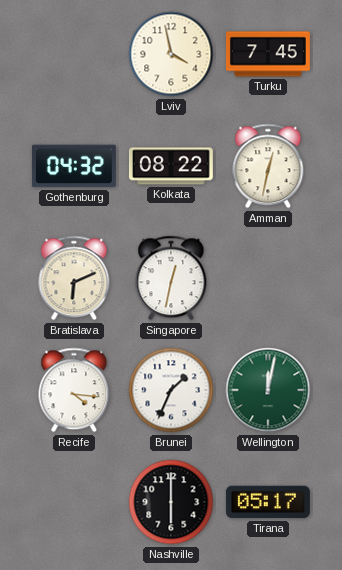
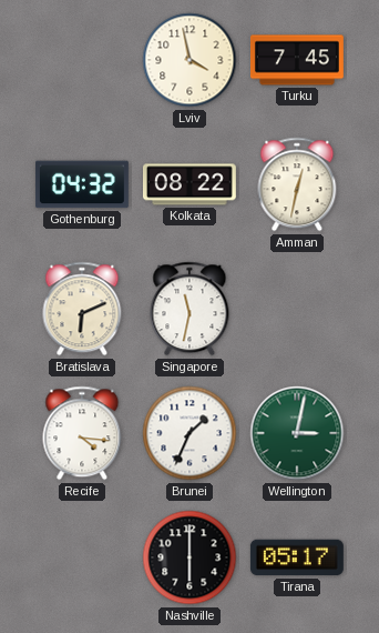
Singapore: 12:32 -> 11:32
Wellington: 12:02 -> 3:02
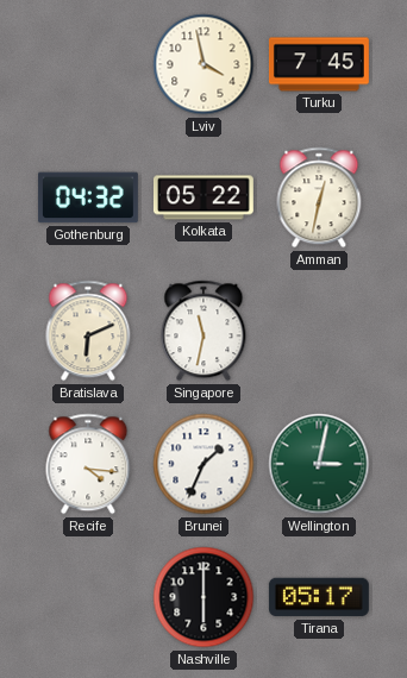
Kolkata: 08:22 -> 05:22
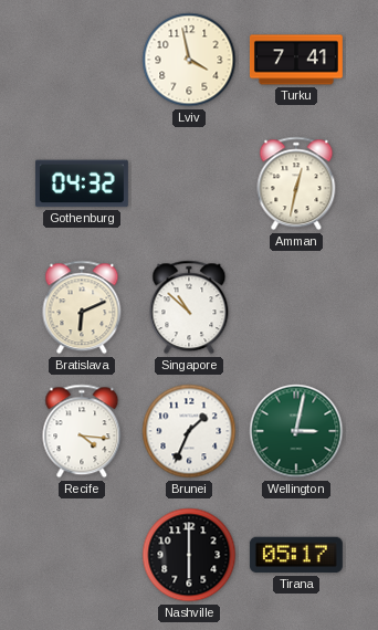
Turku: 7:45 -> 7:41
Kolkata: 05:22 -> none
Singapore: 11:32 -> 10:52
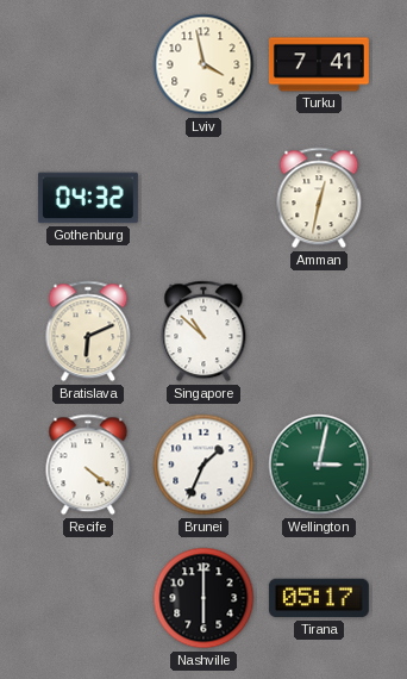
Recife: 4:16 -> 4:21
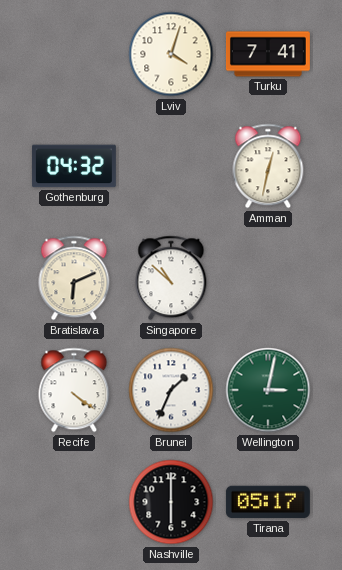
Lviv: 3:58 -> 4:03
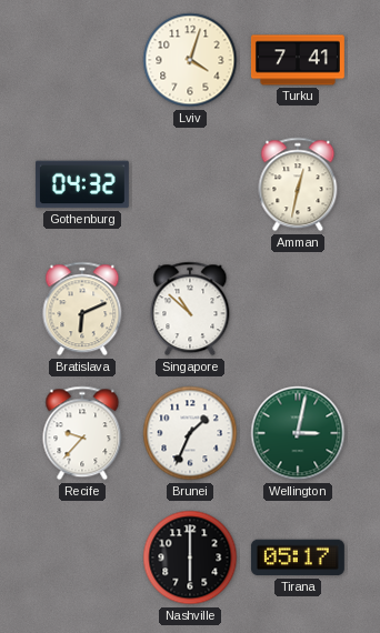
Recife: 4:21 -> 9:37
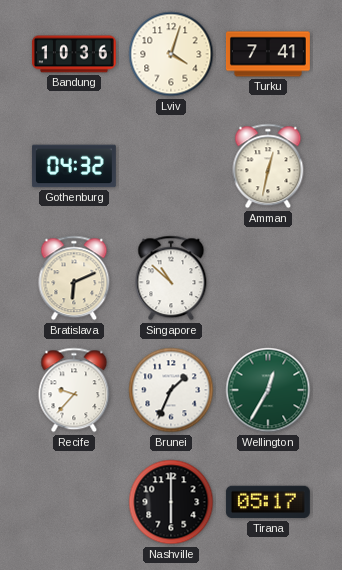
Bandung: none -> 10:36
Wellington: 3:02 -> 12:35
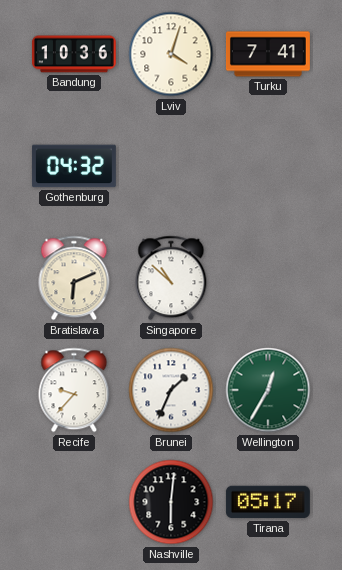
Amman: 12:32 -> none
Nashville: 6:00 -> 6:01
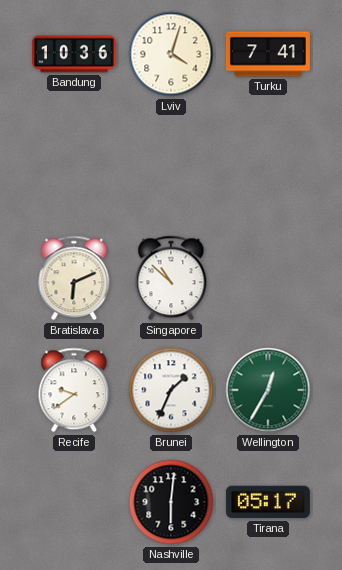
Gothenburg: 04:32 -> none
Recife: 9:37 -> 9:39
